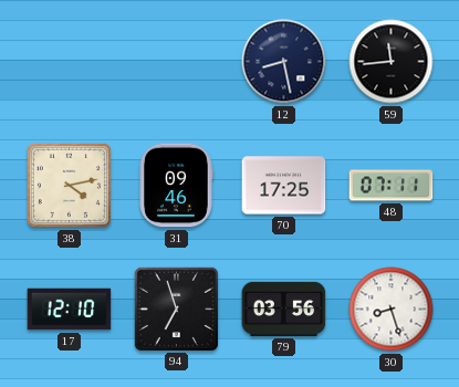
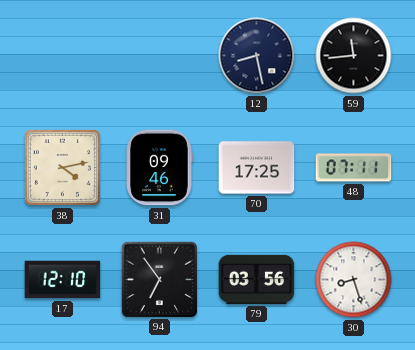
94: 6:57 -> 6:54
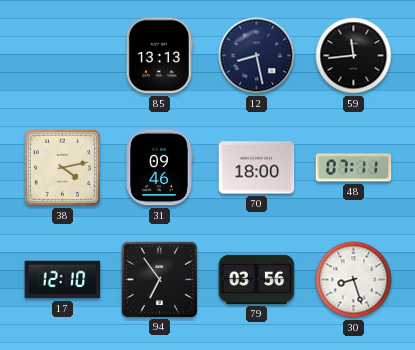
85: none -> 13:13
70: 17:25 -> 18:00
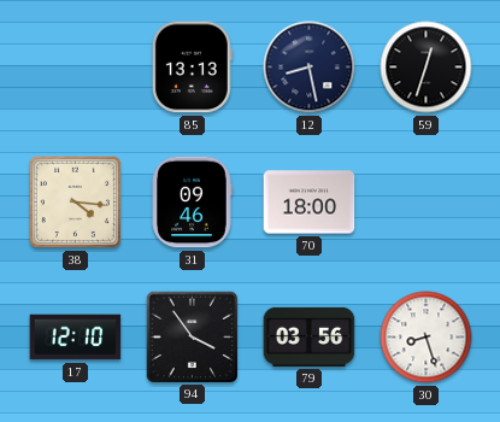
59: 11:44 -> 12:33
38: 4:13 -> 4:16
48: 07:11 -> none
94: 6:54 -> 3:54
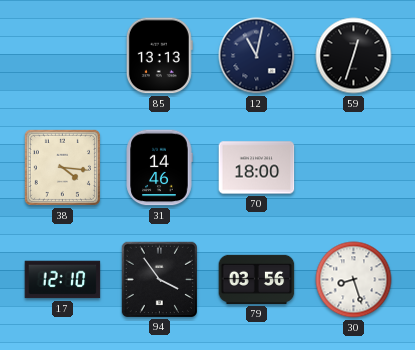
12: 8:28 -> 11:02
31: 09:46 -> 14:46
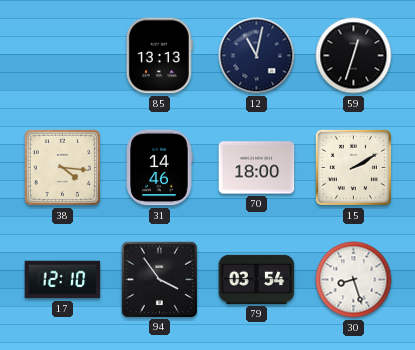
15: none -> 2:10
79: 03:56 -> 03:54
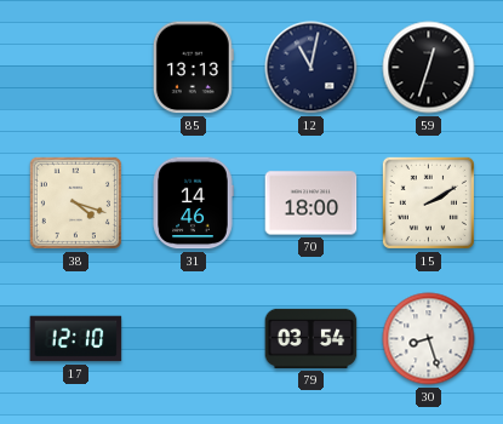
38: 4:16 -> 4:18
94: 3:54 -> none
